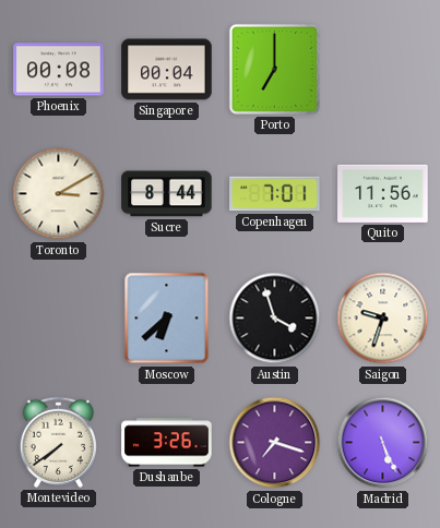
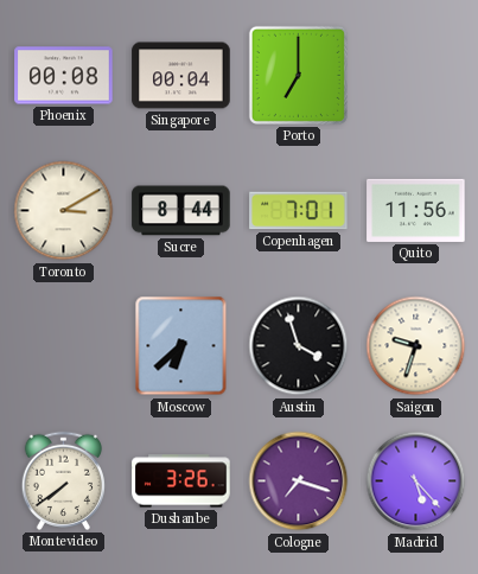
Madrid: 5:26 -> 5:23
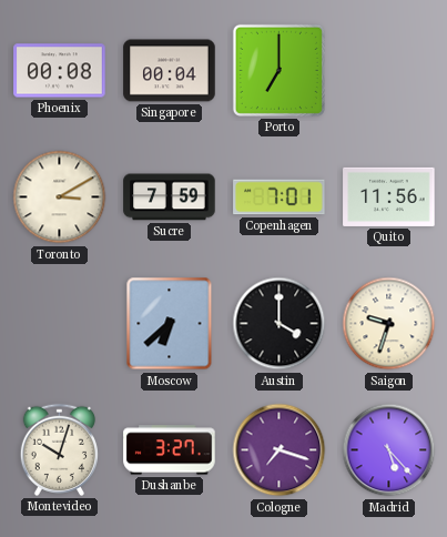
Sucre: 8:44 -> 7:59
Austin: 3:57 -> 4:00
Montevideo: 7:39 -> 10:03
Dushanbe: 3:26 -> 3:27
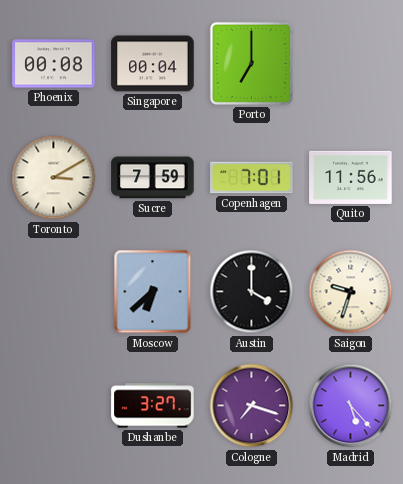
Montevideo: 10:03 -> none
